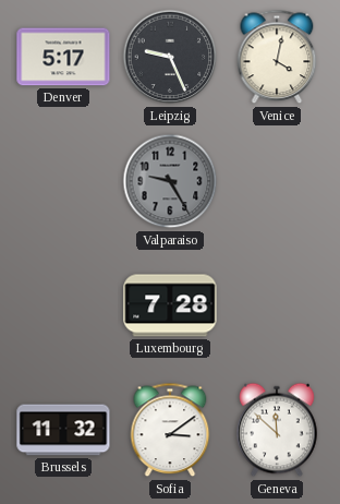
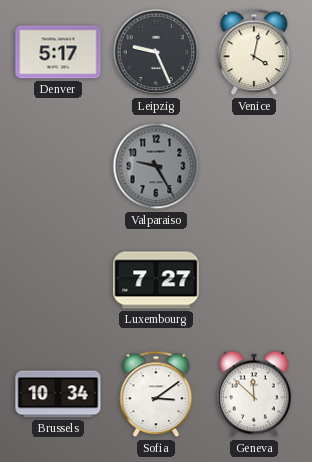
Luxembourg: 7:28 -> 7:27
Brussels: 11:32 -> 10:34
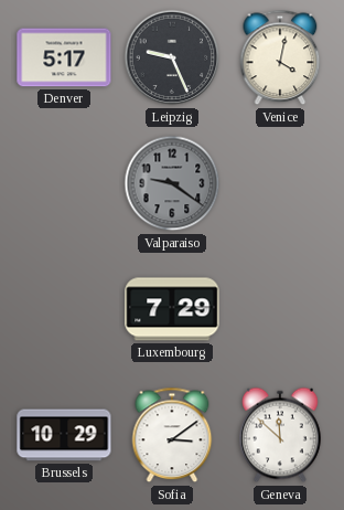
Valparaiso: 9:25 -> 9:21
Luxembourg: 7:27 -> 7:29
Brussels: 10:34 -> 10:29
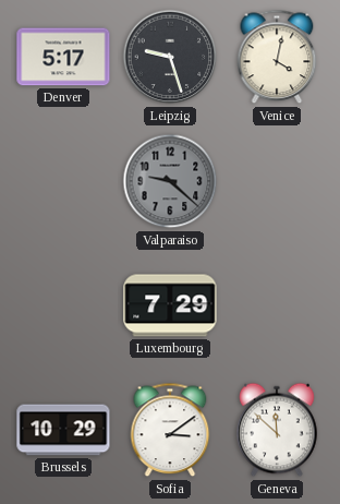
Leipzig: 9:26 -> 9:27
Valparaiso: 9:21 -> 9:22
